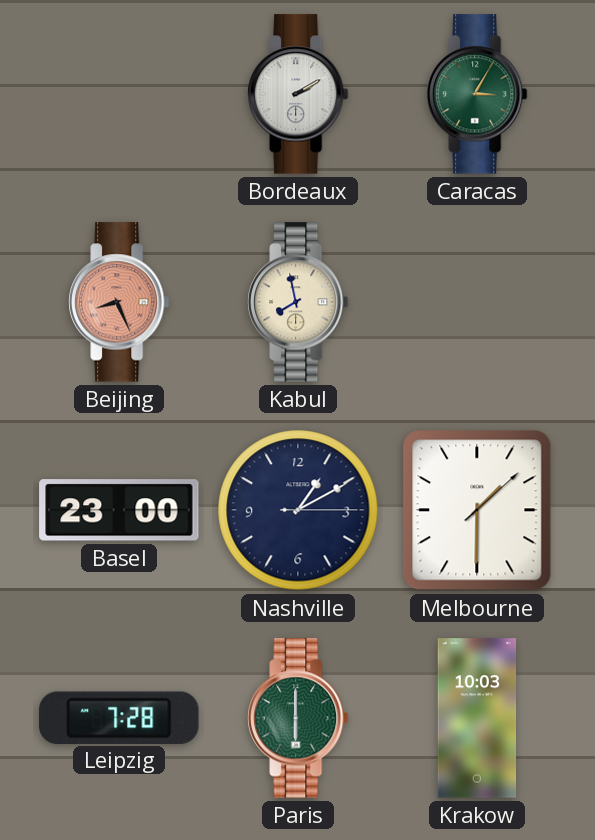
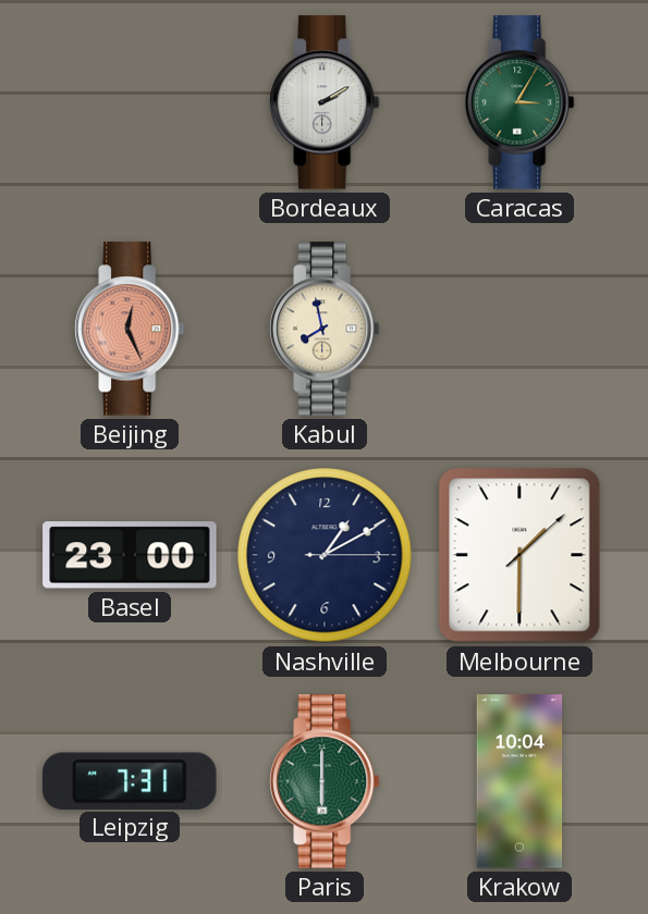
Beijing: 8:26 -> 12:26
Leipzig: 7:28 -> 7:31
Krakow: 10:03 -> 10:04
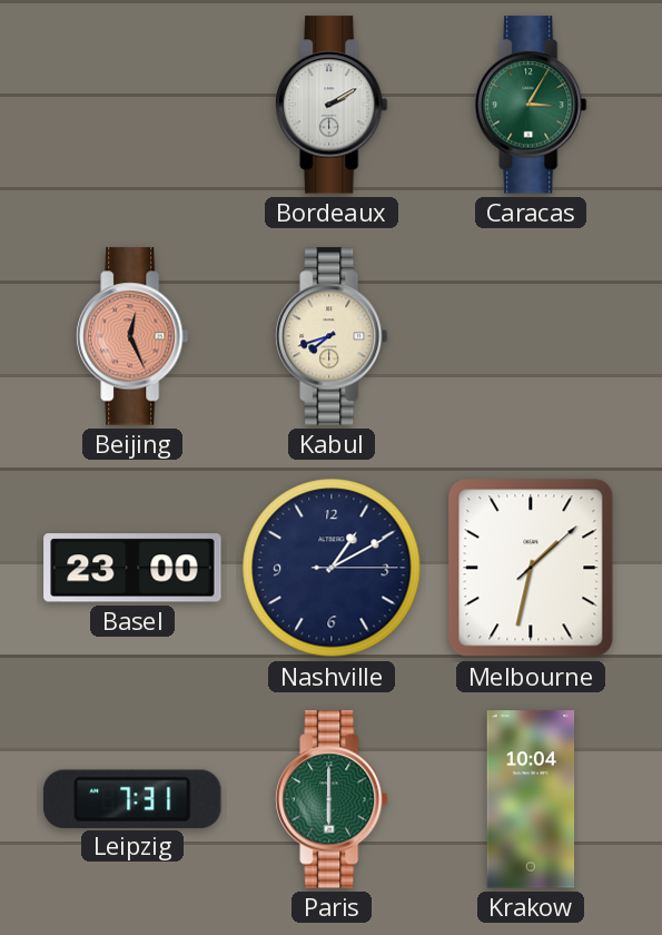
Kabul: 7:58 -> 7:42
Melbourne: 1:30 -> 1:32
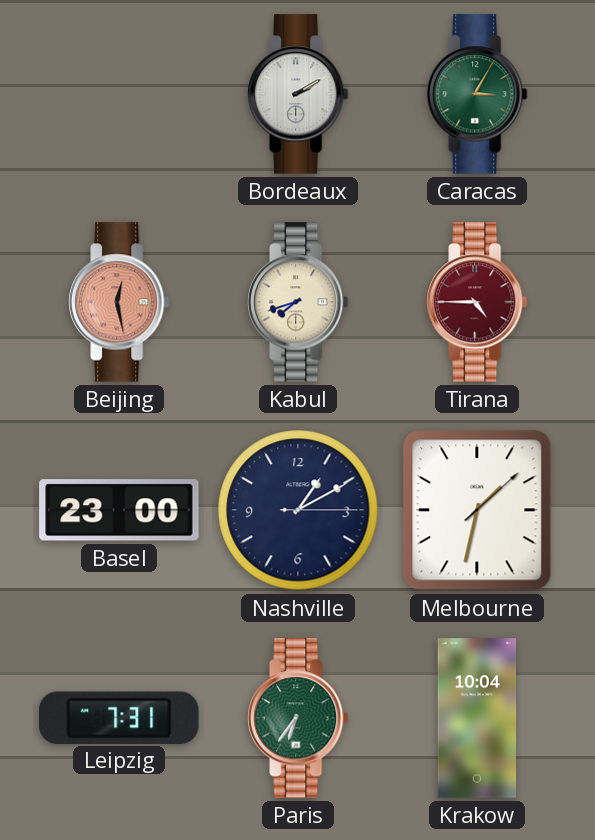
Beijing: 12:26 -> 12:28
Tirana: none -> 4:45
Paris: 6:00 -> 6:36
